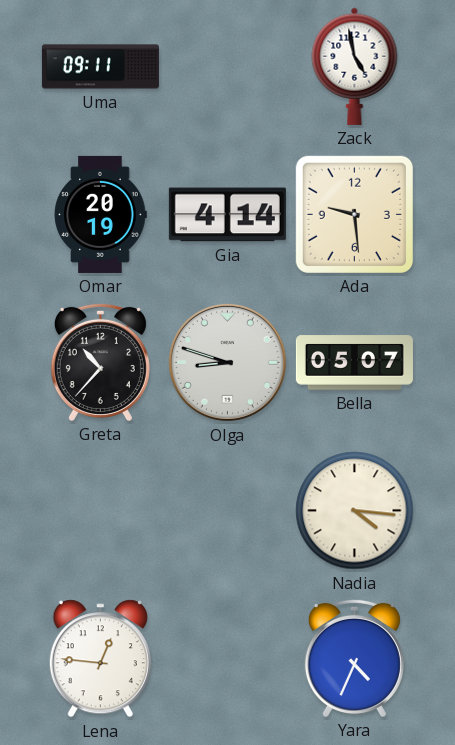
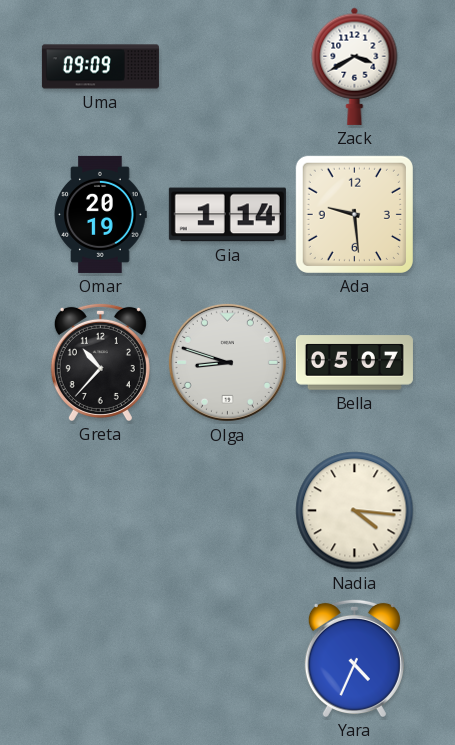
Uma: 09:11 -> 09:09
Zack: 4:58 -> 3:40
Gia: 4:14 -> 1:14
Lena: 12:46 -> none
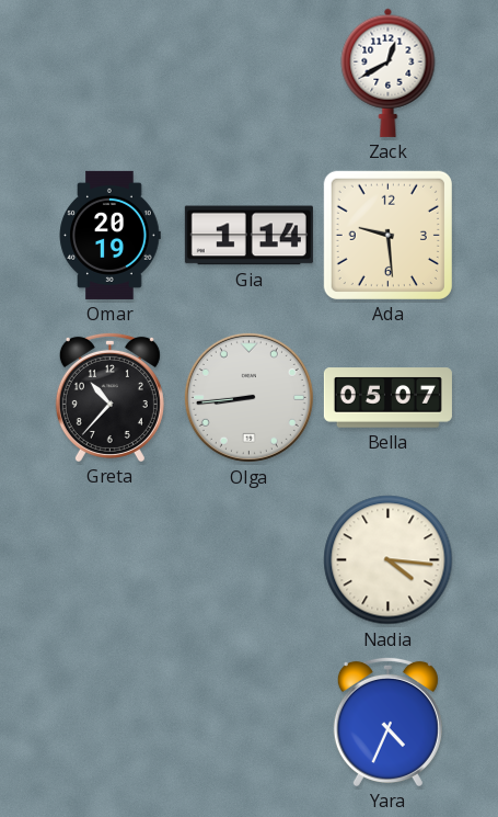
Uma: 09:09 -> none
Zack: 3:40 -> 12:40
Olga: 8:48 -> 8:44
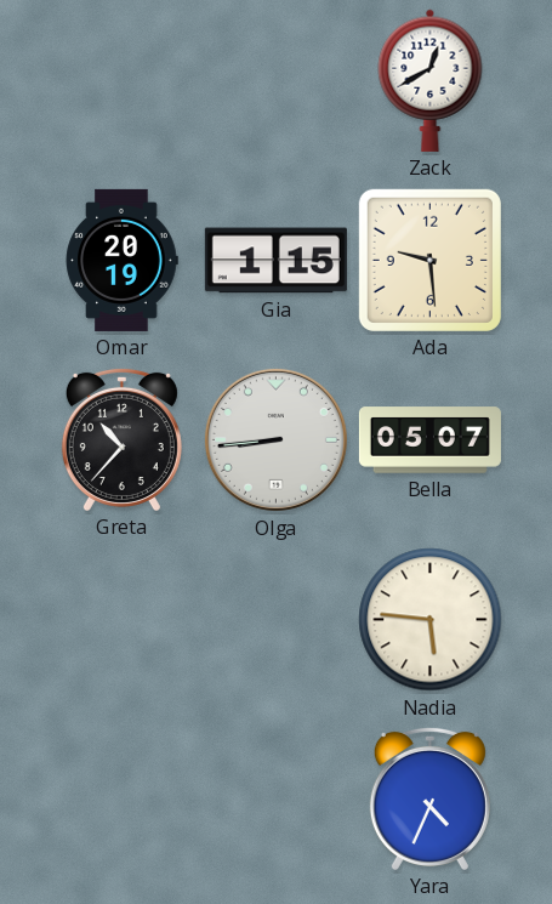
Gia: 1:14 -> 1:15
Nadia: 4:16 -> 5:46
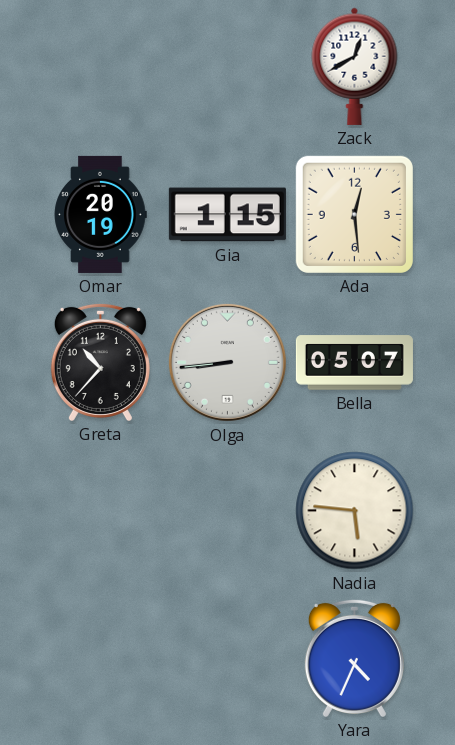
Ada: 9:29 -> 12:29
